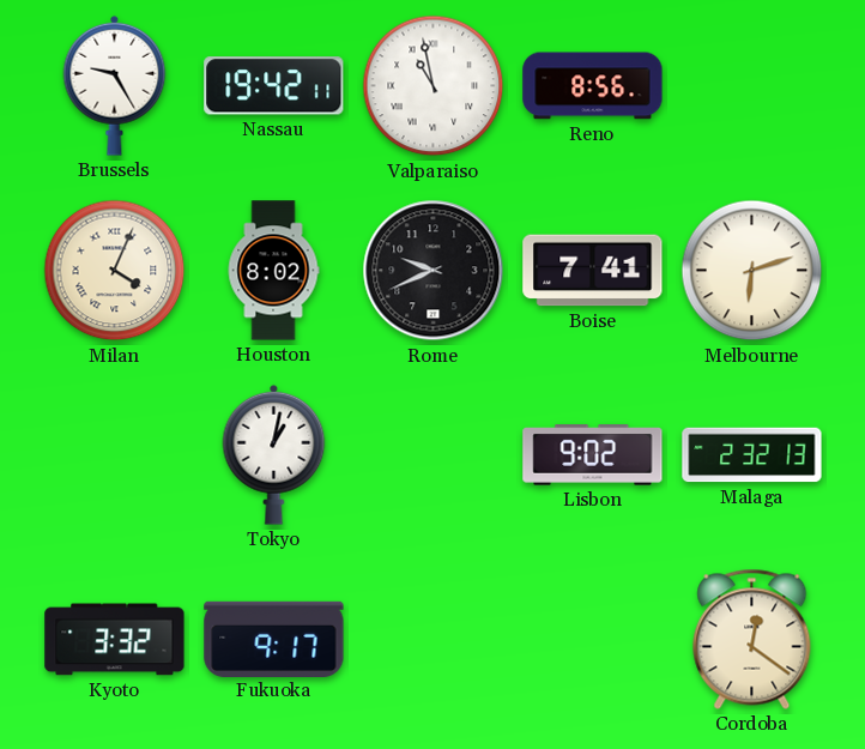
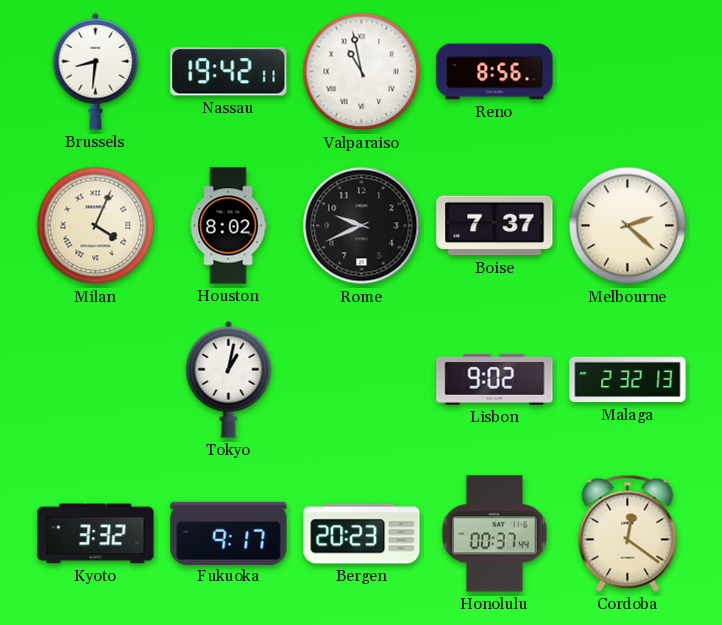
Brussels: 9:25 -> 8:31
Boise: 7:41 -> 7:37
Melbourne: 6:12 -> 2:22
Bergen: none -> 20:23
Honolulu: none -> 00:37
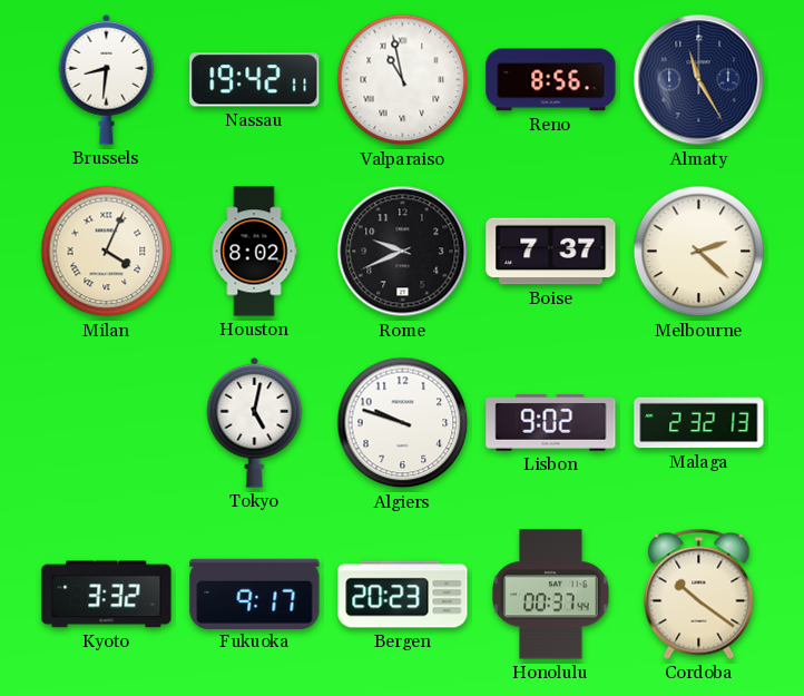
Almaty: none -> 11:25
Tokyo: 1:02 -> 5:02
Algiers: none -> 9:48
Cordoba: 12:21 -> 10:21
